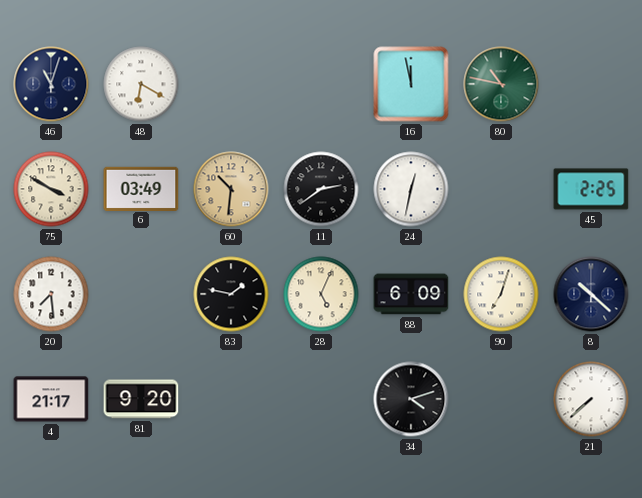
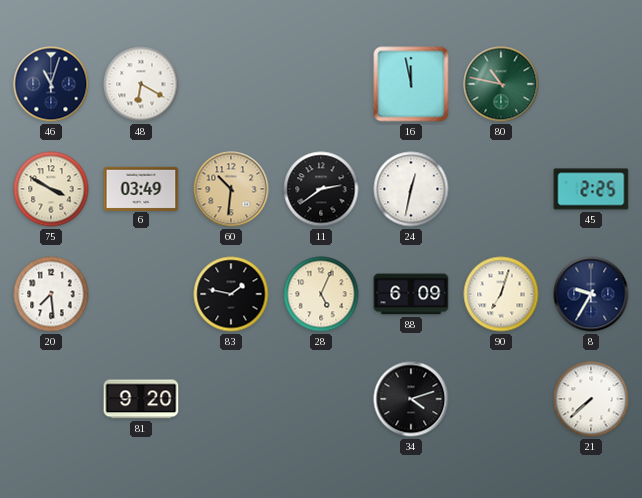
8: 10:22 -> 9:35
4: 21:17 -> none
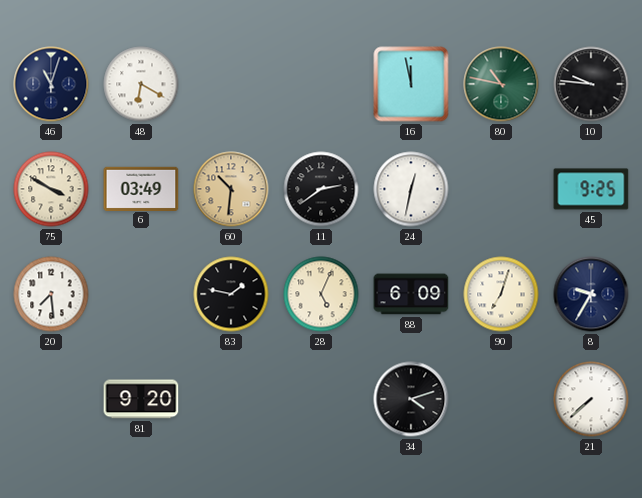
10: none -> 9:46
45: 2:25 -> 9:25
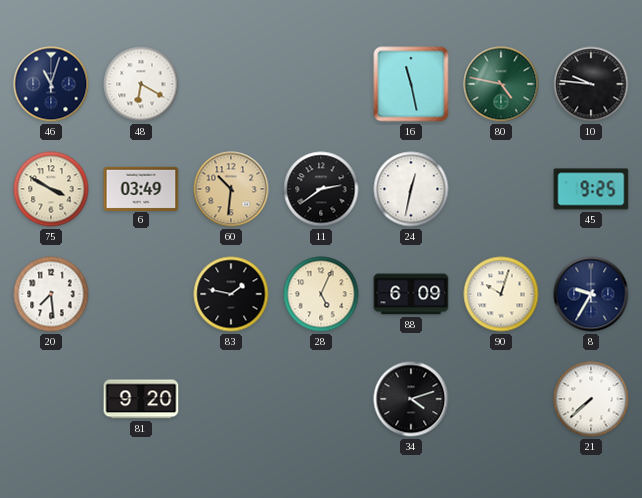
16: 11:58 -> 11:28
80: 10:47 -> 4:47
90: 7:03 -> 10:03
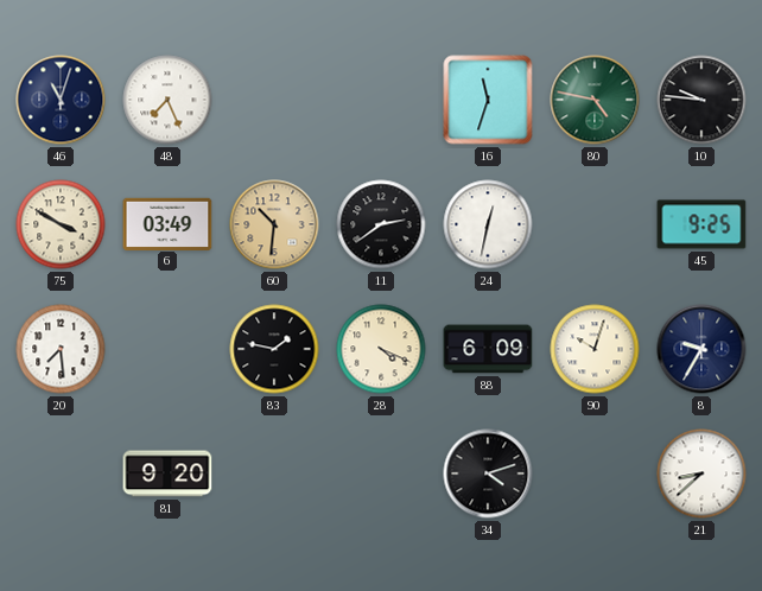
48: 6:20 -> 7:26
16: 11:28 -> 11:33
28: 5:04 -> 4:19
21: 7:38 -> 8:38
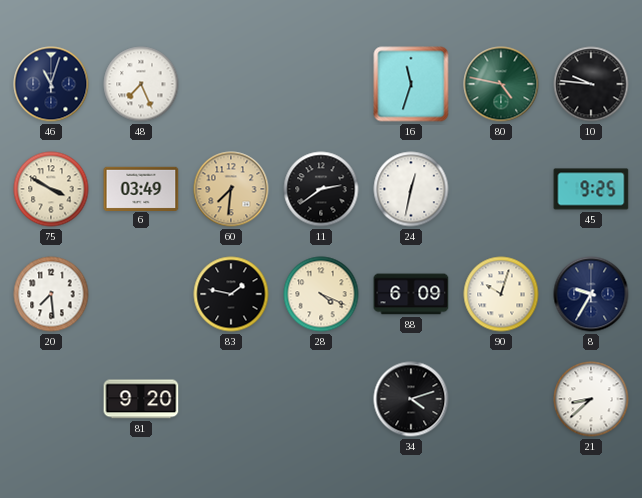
60: 10:31 -> 7:31
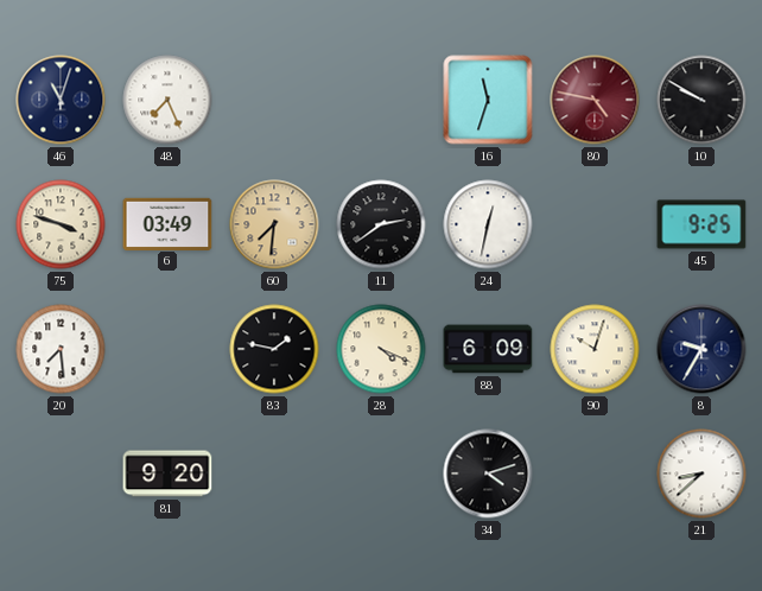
80 dial: green -> burgundy
10: 9:46 -> 9:50
75: 3:50 -> 3:48
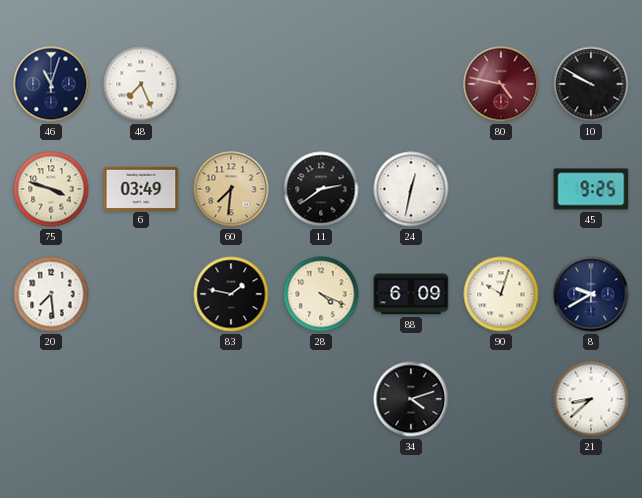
16: 11:33 -> none
8: 9:35 -> 9:40
81: 9:20 -> none
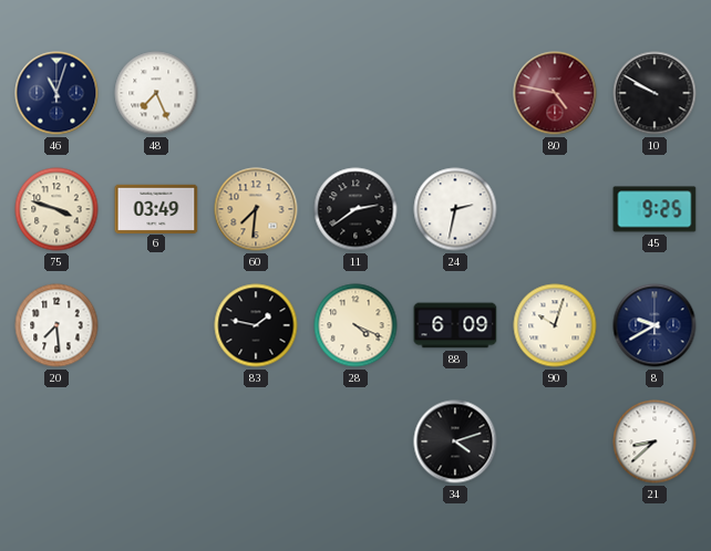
24: 12:32 -> 2:32
